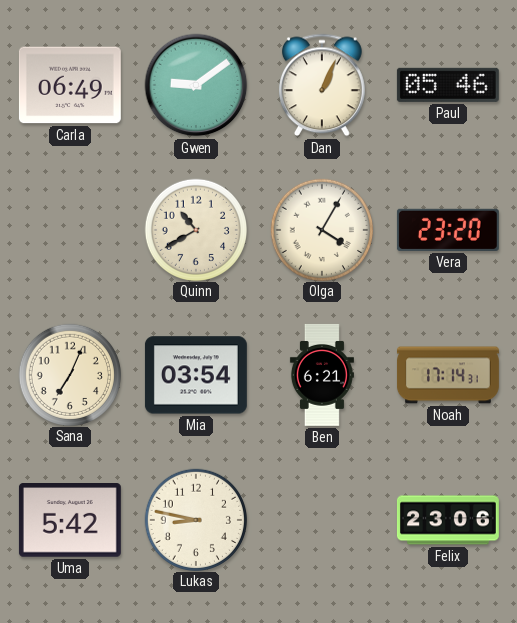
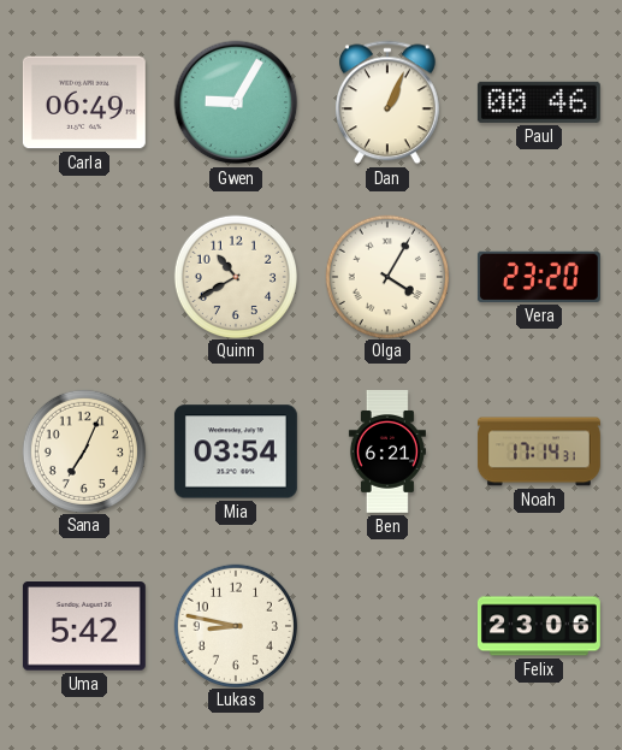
Gwen: 9:09 -> 9:05
Paul: 05:46 -> 00:46
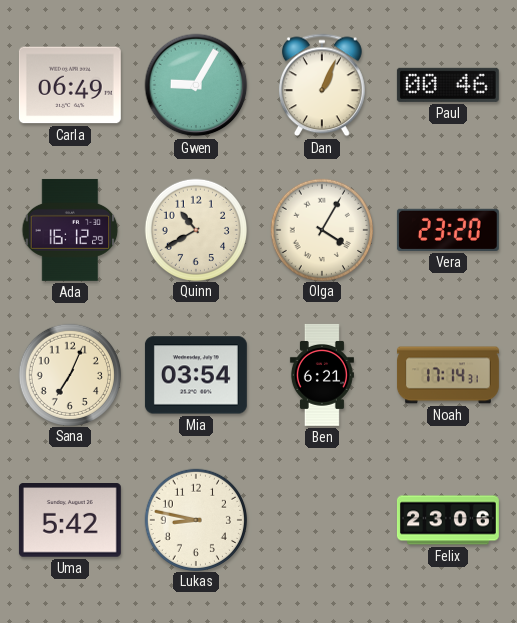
Ada: none -> 16:12
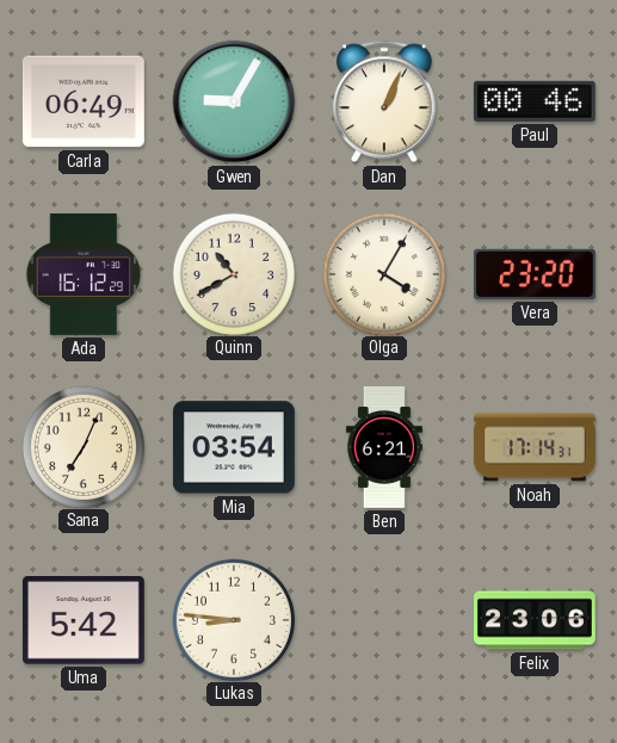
Lukas: 8:47 -> 8:46
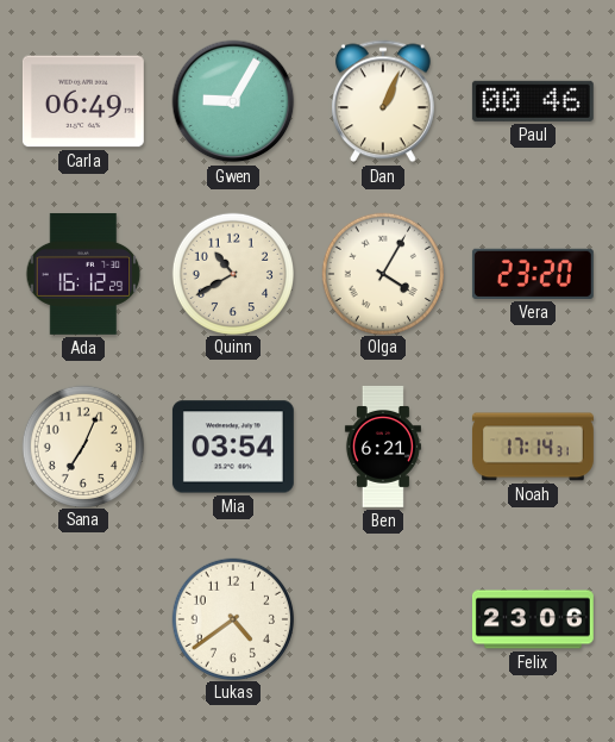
Uma: 5:42 -> none
Lukas: 8:46 -> 4:39
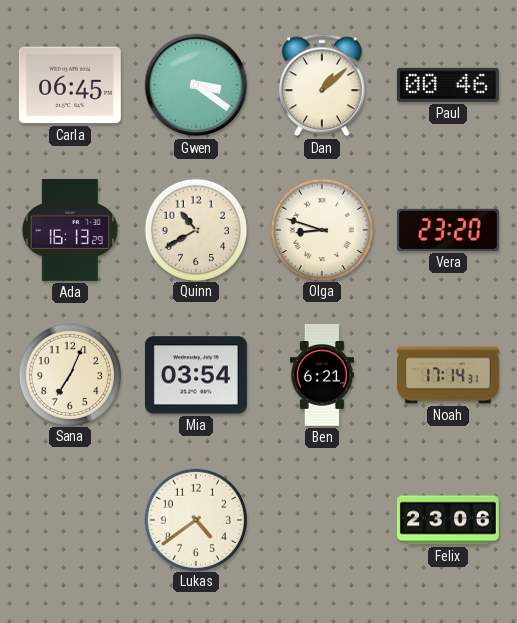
Carla: 06:49 -> 06:45
Gwen: 9:05 -> 3:21
Dan: 1:04 -> 1:08
Ada: 16:12 -> 16:13
Olga: 4:05 -> 8:48
